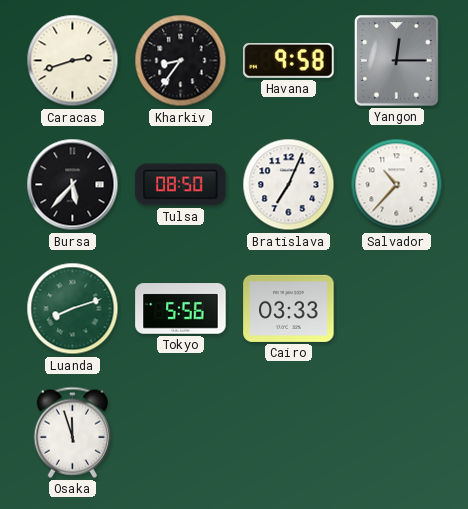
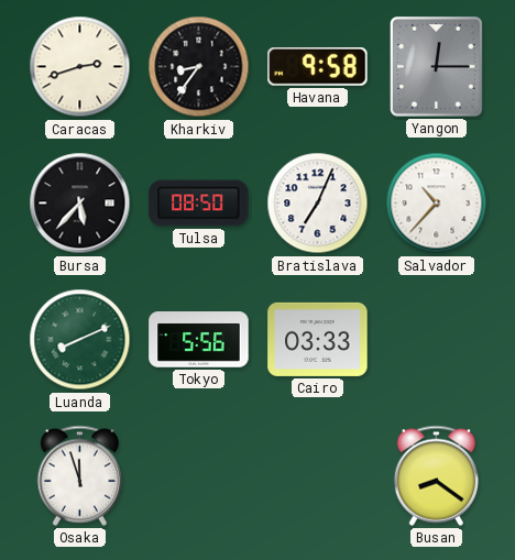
Luanda: 8:12 -> 8:11
Busan: none -> 8:21
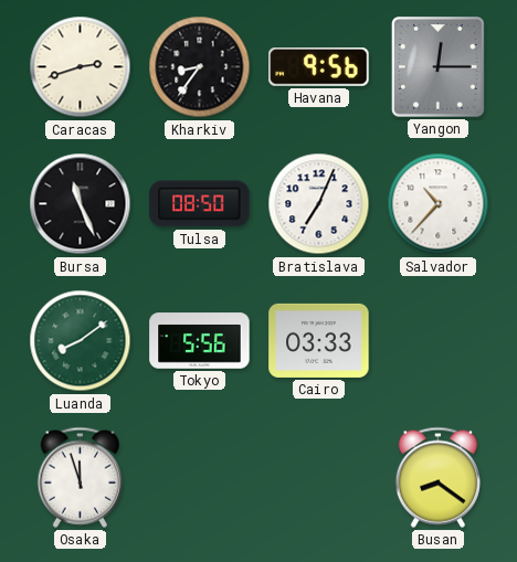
Havana: 9:58 -> 9:56
Bursa: 5:37 -> 11:26
Luanda: 8:11 -> 8:09
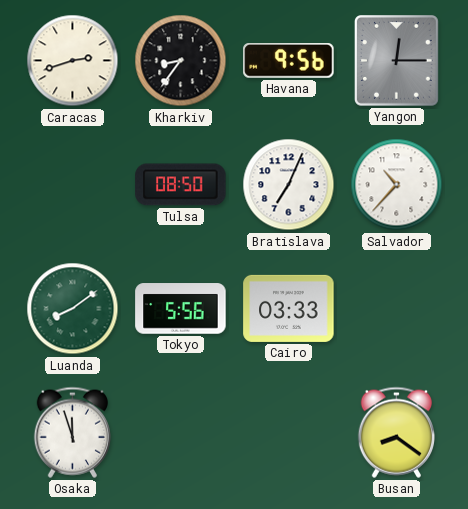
Bursa: 11:26 -> none
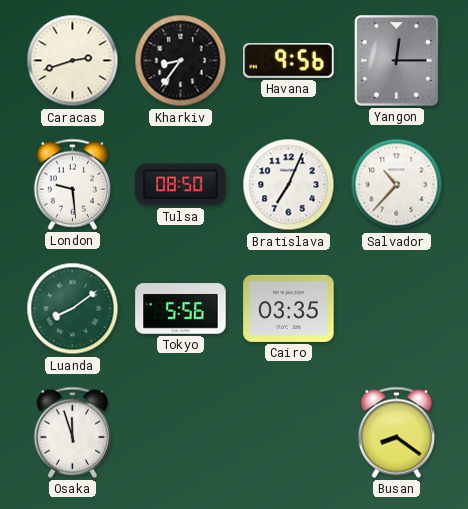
London: none -> 9:29
Cairo: 03:33 -> 03:35
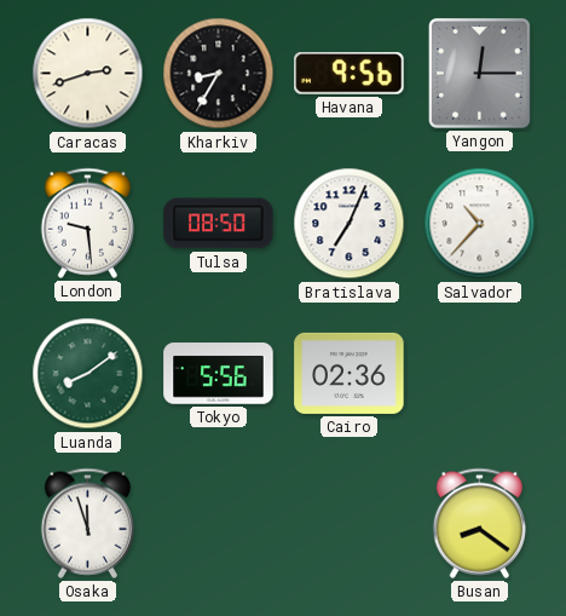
Kharkiv: 8:36 -> 8:35
Cairo: 03:35 -> 02:36
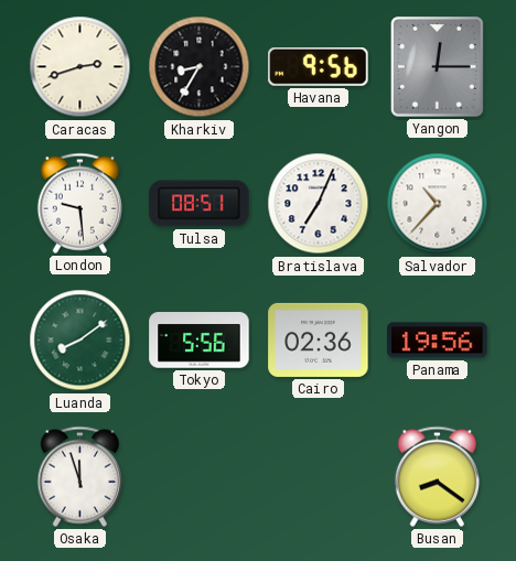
Tulsa: 08:50 -> 08:51
Panama: none -> 19:56
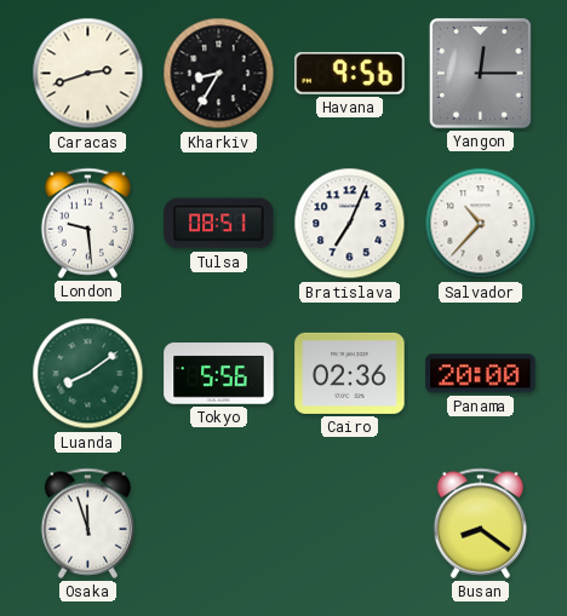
Panama: 19:56 -> 20:00
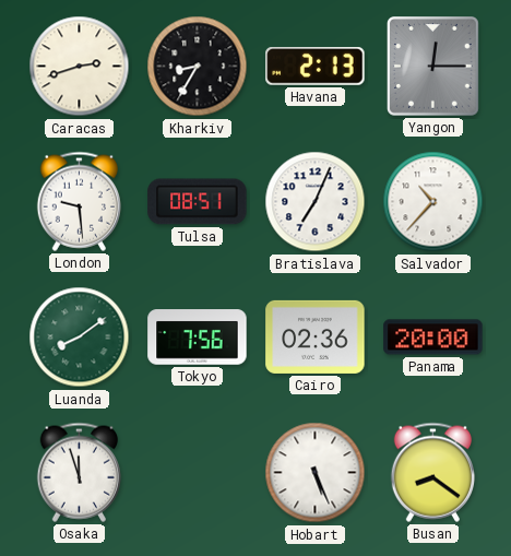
Havana: 9:56 -> 2:13
Tokyo: 5:56 -> 7:56
Hobart: none -> 5:26
